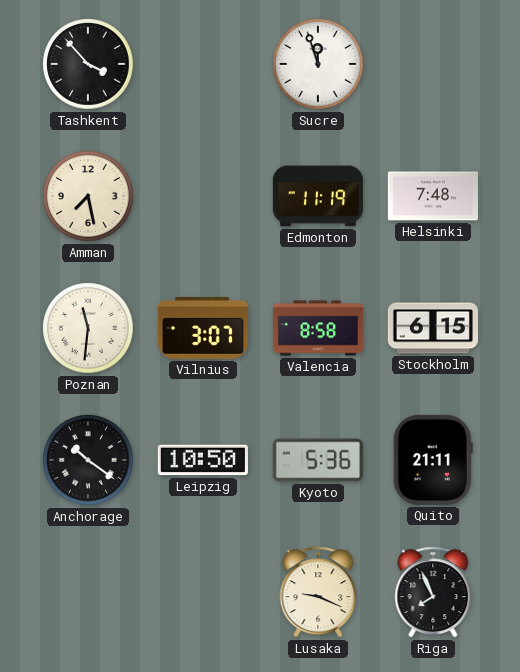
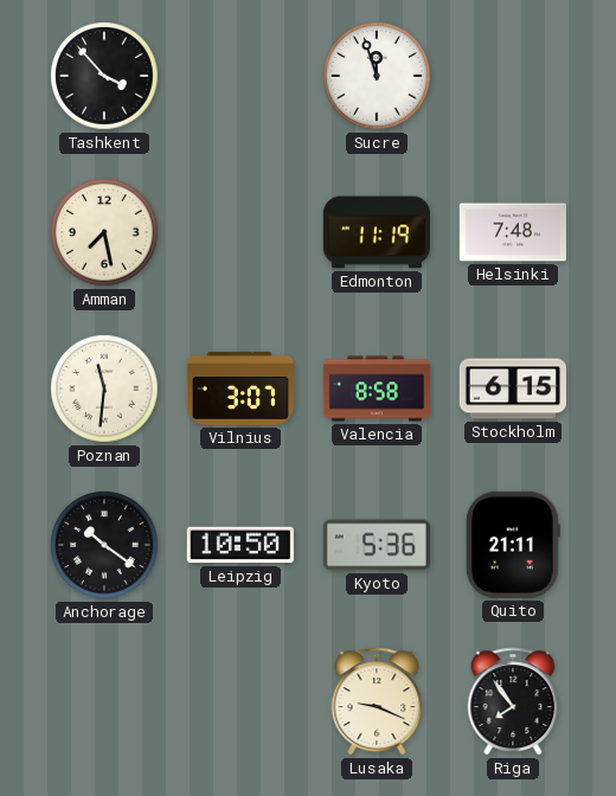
Riga: 7:56 -> 7:54
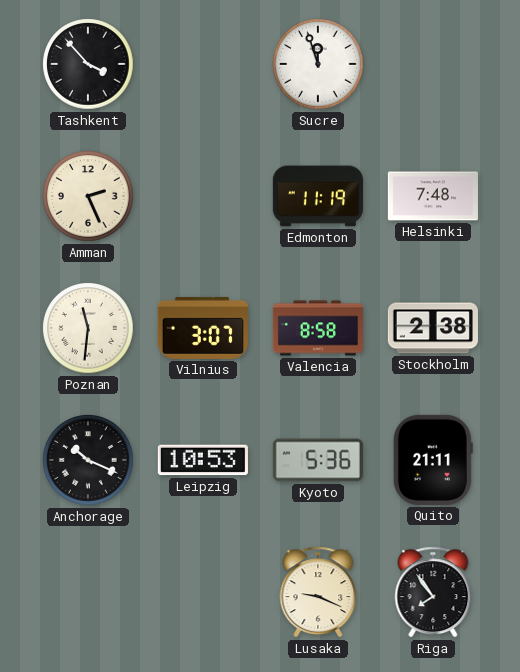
Amman: 7:28 -> 2:26
Stockholm: 6:15 -> 2:38
Anchorage: 10:21 -> 10:19
Leipzig: 10:50 -> 10:53
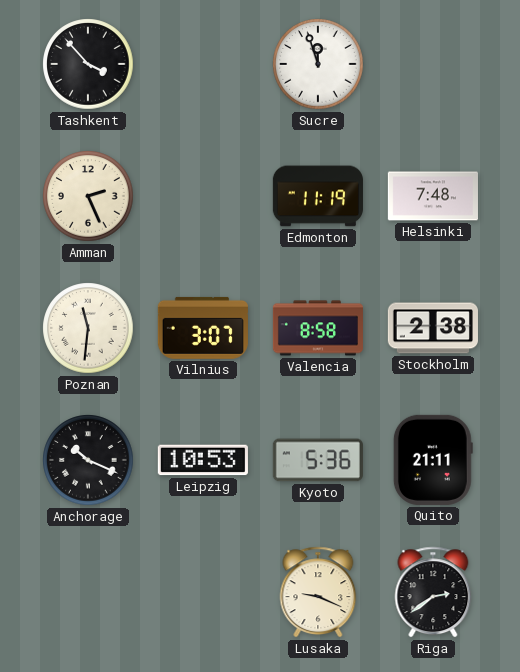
Riga: 7:54 -> 2:39
